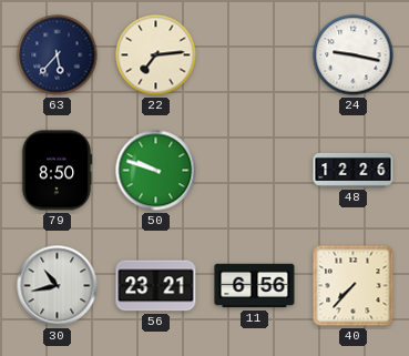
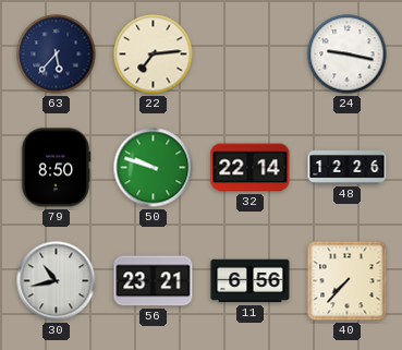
32: none -> 22:14
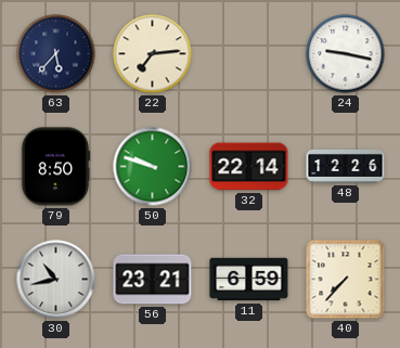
11: 6:56 -> 6:59
